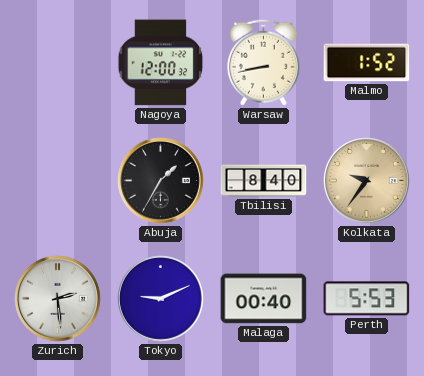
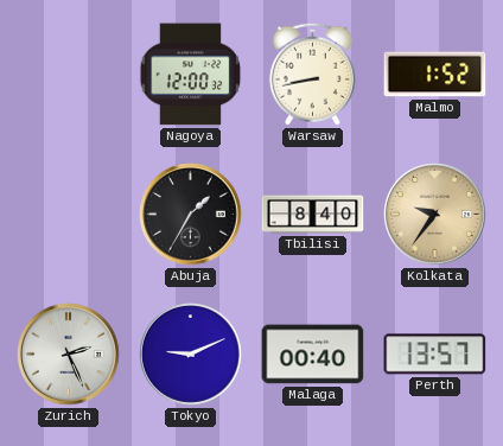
Zurich: 2:29 -> 2:26
Perth: 5:53 -> 13:57
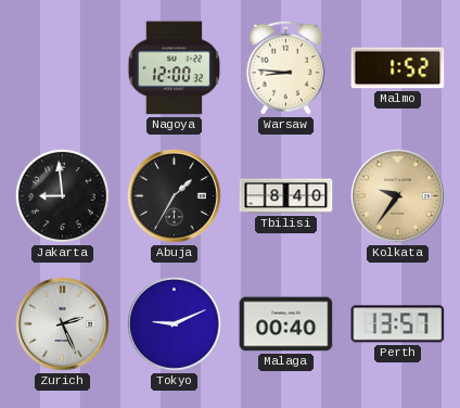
Warsaw: 8:43 -> 8:46
Jakarta: none -> 8:59
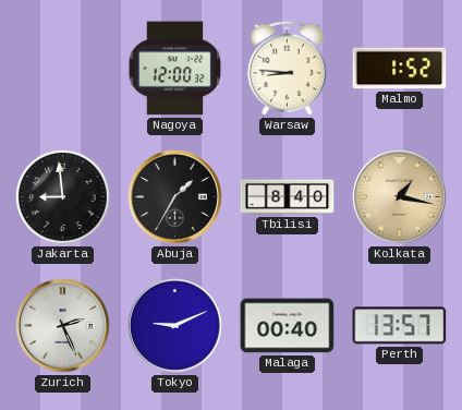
Kolkata: 9:36 -> 1:17
